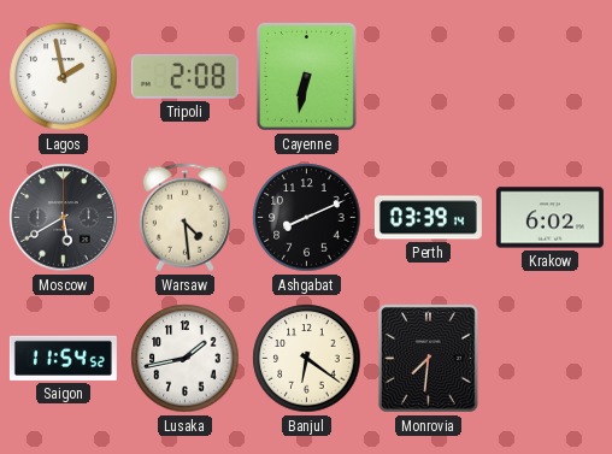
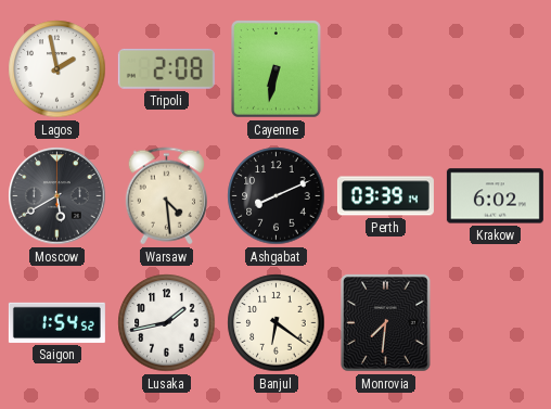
Saigon: 11:54 -> 1:54
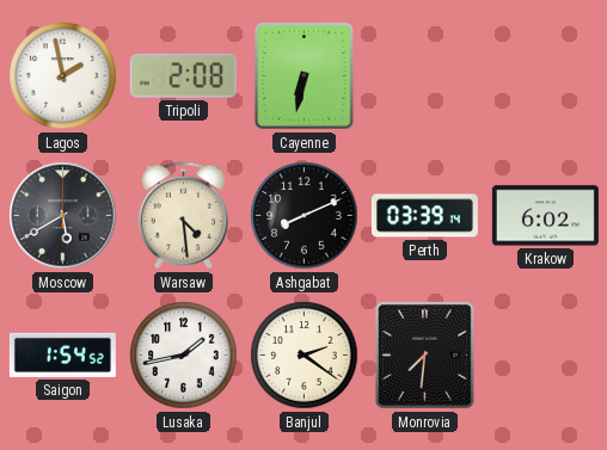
Banjul: 6:21 -> 2:21
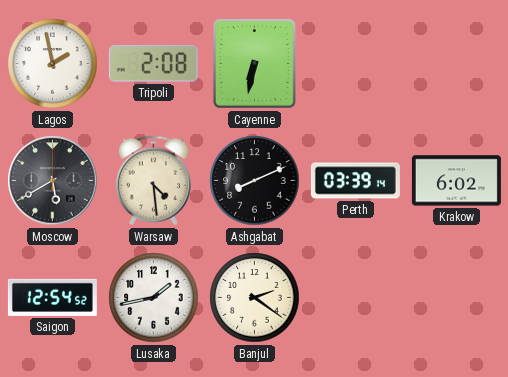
Saigon: 1:54 -> 12:54
Monrovia: 7:31 -> none
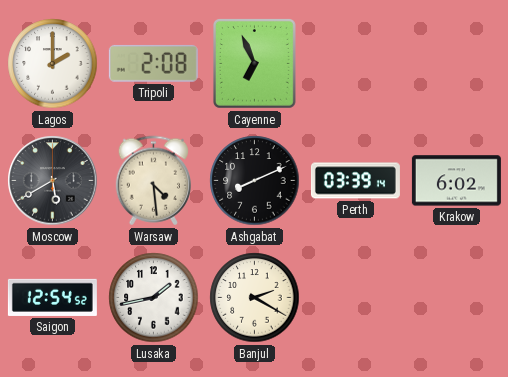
Lagos: 1:58 -> 2:00
Cayenne: 6:32 -> 6:56
Banjul: 2:21 -> 2:20
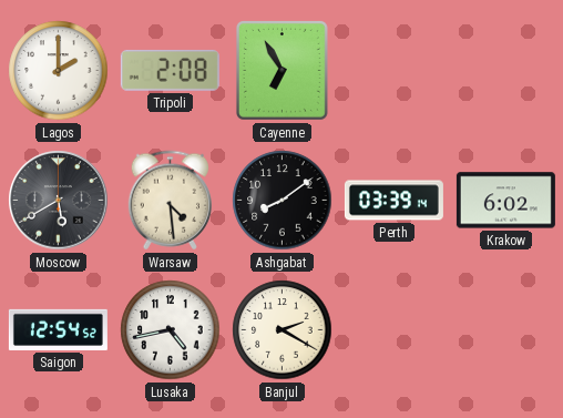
Cayenne: 6:56 -> 6:55
Ashgabat: 8:11 -> 8:09
Lusaka: 1:43 -> 4:43
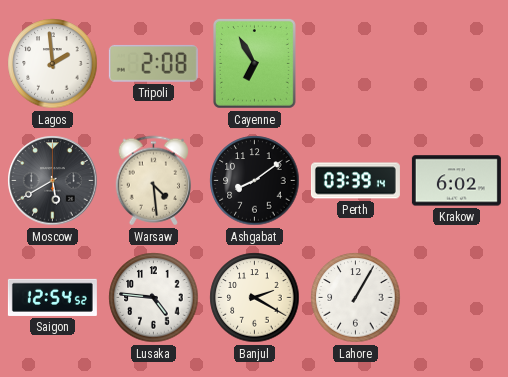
Lagos: 2:00 -> 1:59
Lusaka: 4:43 -> 4:46
Lahore: none -> 1:05
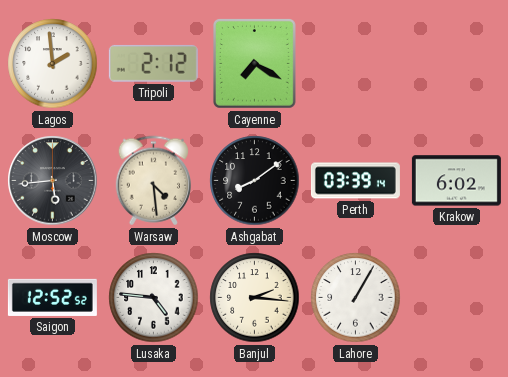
Tripoli: 2:08 -> 2:12
Cayenne: 6:55 -> 7:20
Moscow: 5:40 -> 5:44
Saigon: 12:54 -> 12:52
Banjul: 2:20 -> 2:16
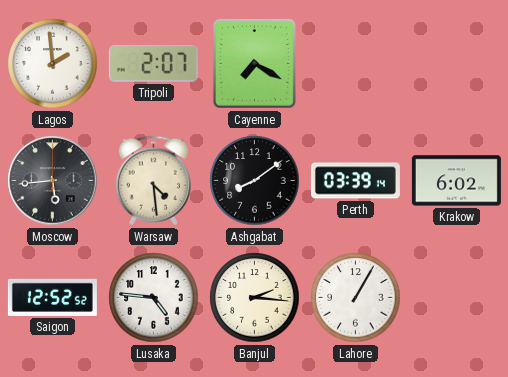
Tripoli: 2:12 -> 2:07
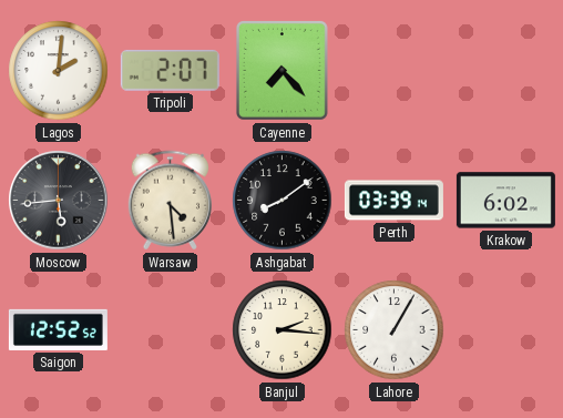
Lagos: 1:59 -> 2:01
Cayenne: 7:20 -> 7:23
Lusaka: 4:46 -> none
